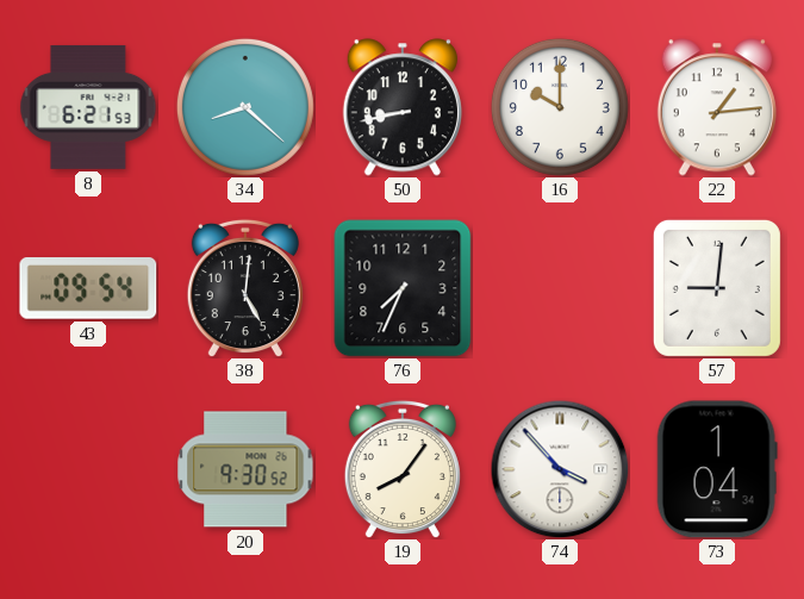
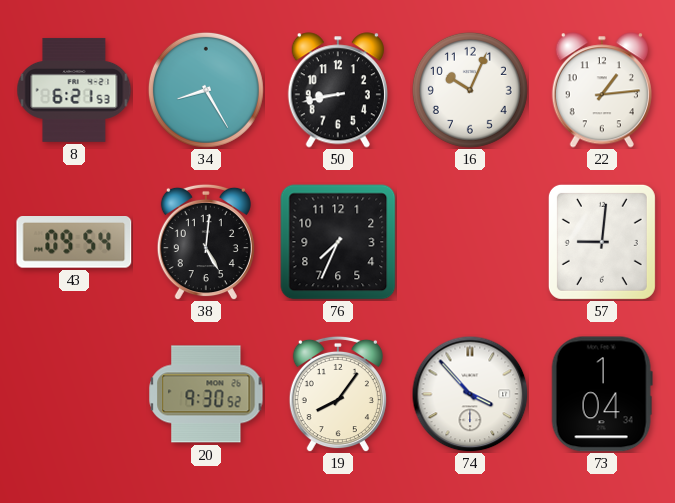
34: 8:22 -> 8:25
16: 10:00 -> 10:04
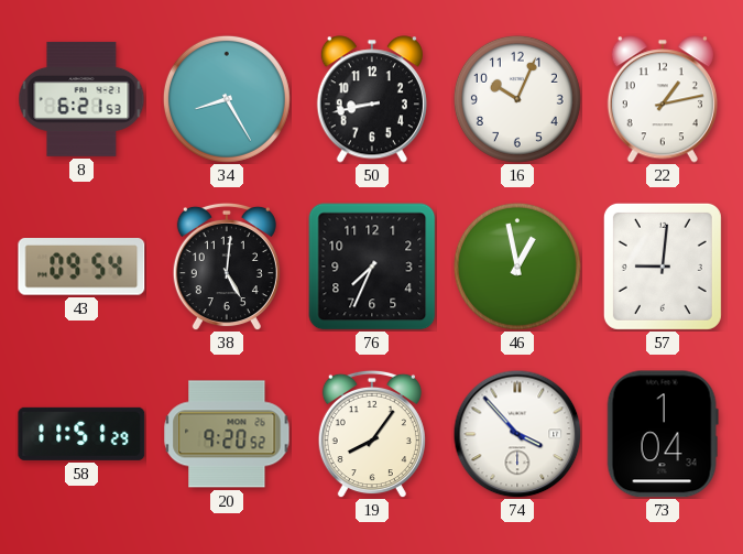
22: 1:14 -> 1:13
46: none -> 12:58
58: none -> 11:51
20: 9:30 -> 9:20
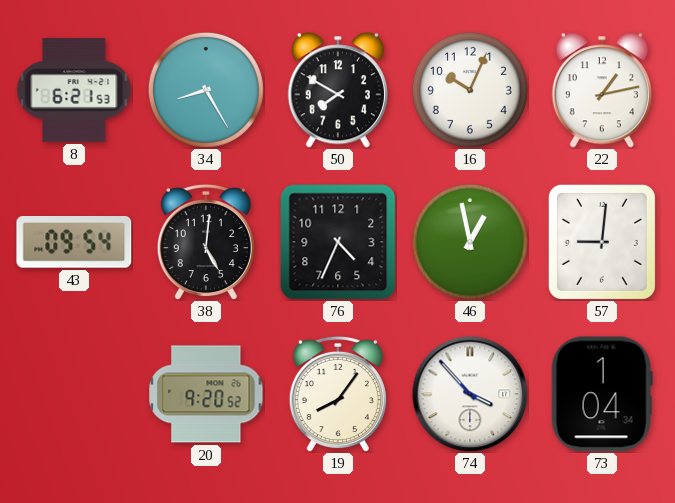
50: 8:43 -> 7:50
76: 7:34 -> 4:34
58: 11:51 -> none
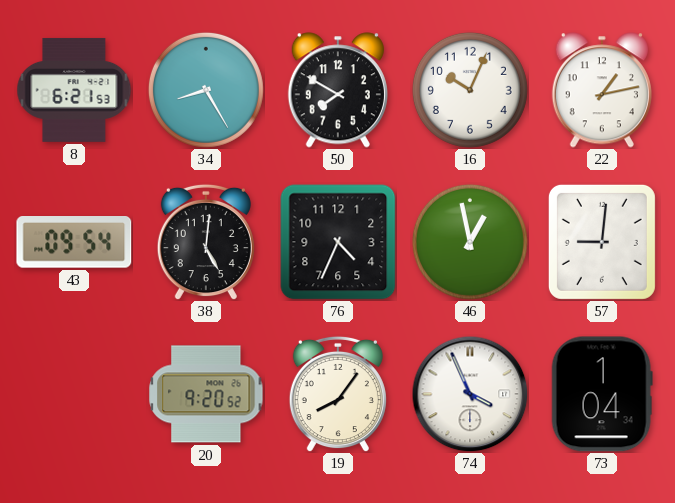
74: 3:53 -> 3:56
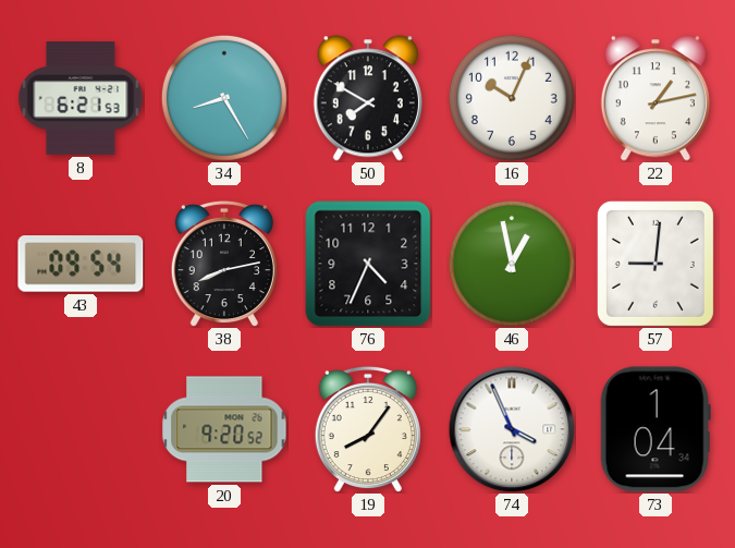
38: 5:01 -> 8:13
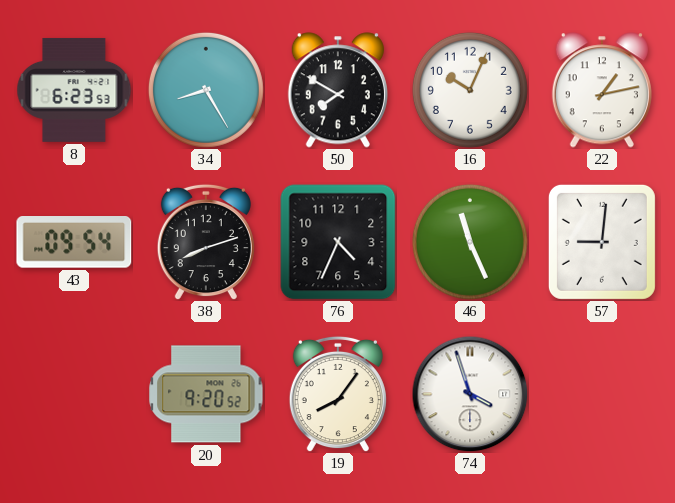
8: 6:21 -> 6:23
38: 8:13 -> 8:12
46: 12:58 -> 11:26
74: 3:56 -> 3:57
73: 1:04 -> none
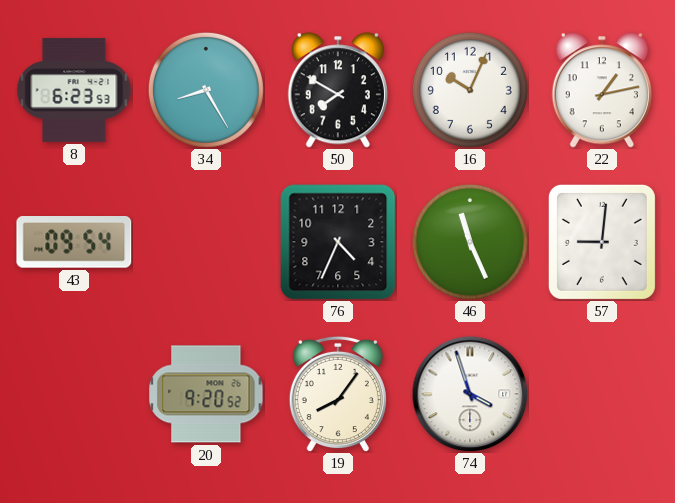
38: 8:12 -> none
